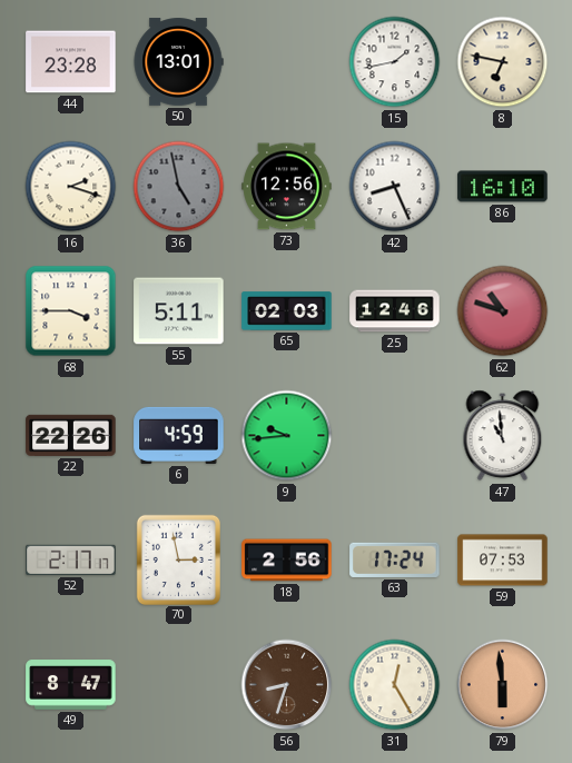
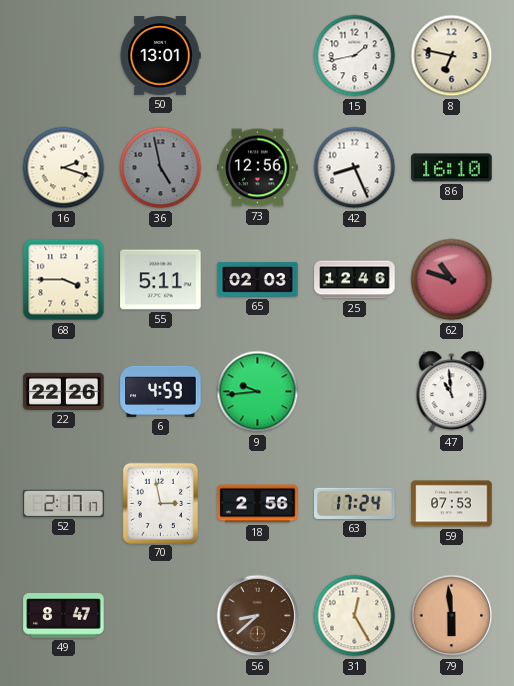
44: 23:28 -> none
56: 8:33 -> 8:38
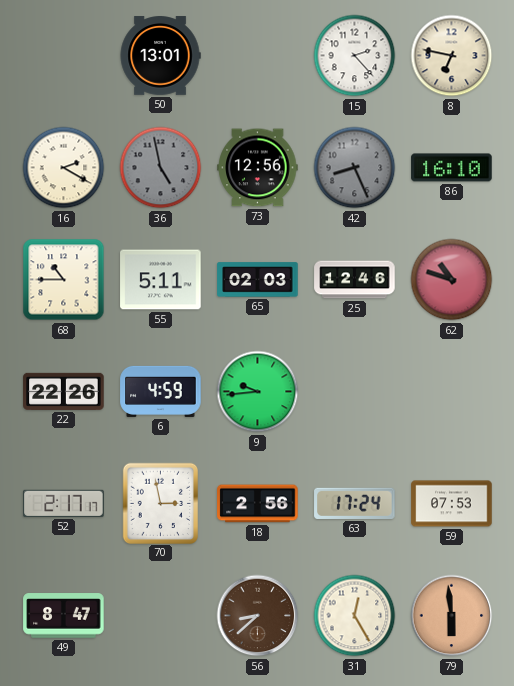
15: 1:43 -> 2:23
16: 2:18 -> 2:20
42 dial: white -> grey
68: 3:45 -> 10:45
47: 10:59 -> none
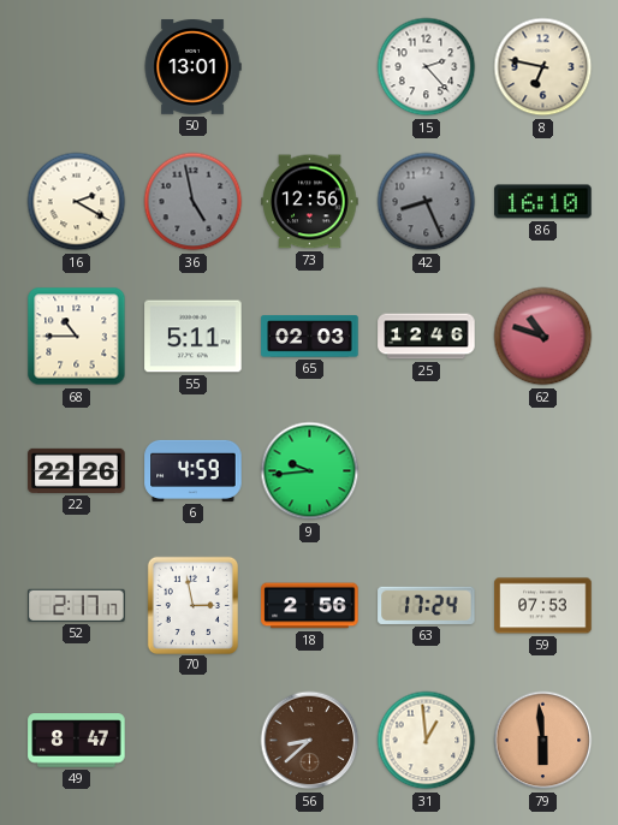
31: 12:25 -> 12:59
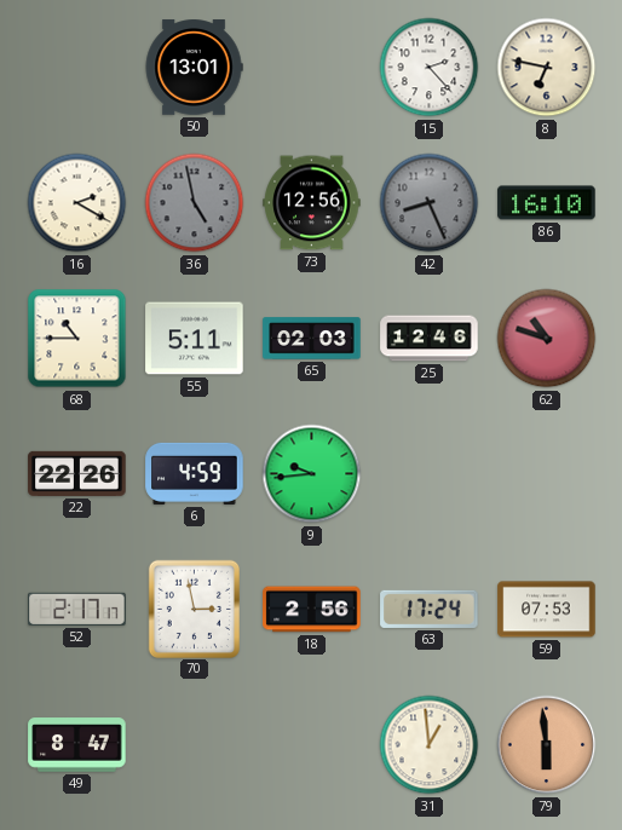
56: 8:38 -> none
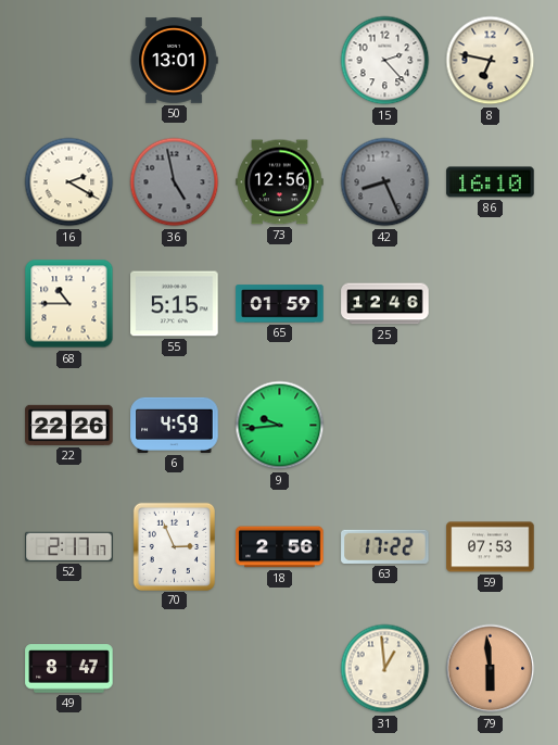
55: 5:11 -> 5:15
65: 02:03 -> 01:59
62: 10:48 -> none
70: 2:58 -> 2:56
63: 17:24 -> 17:22
